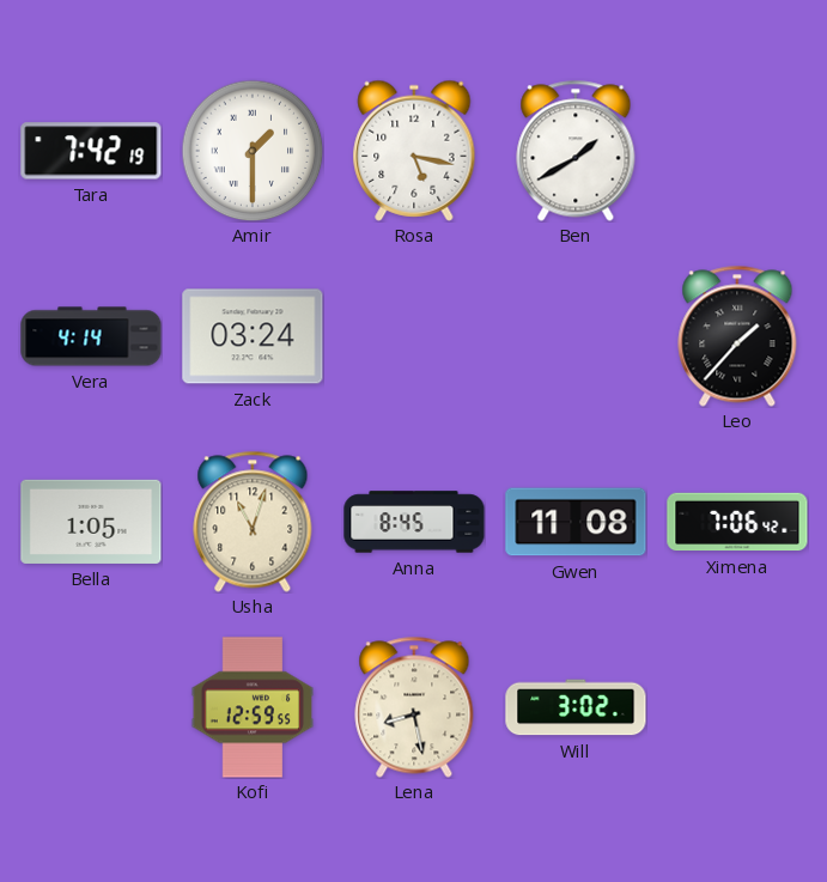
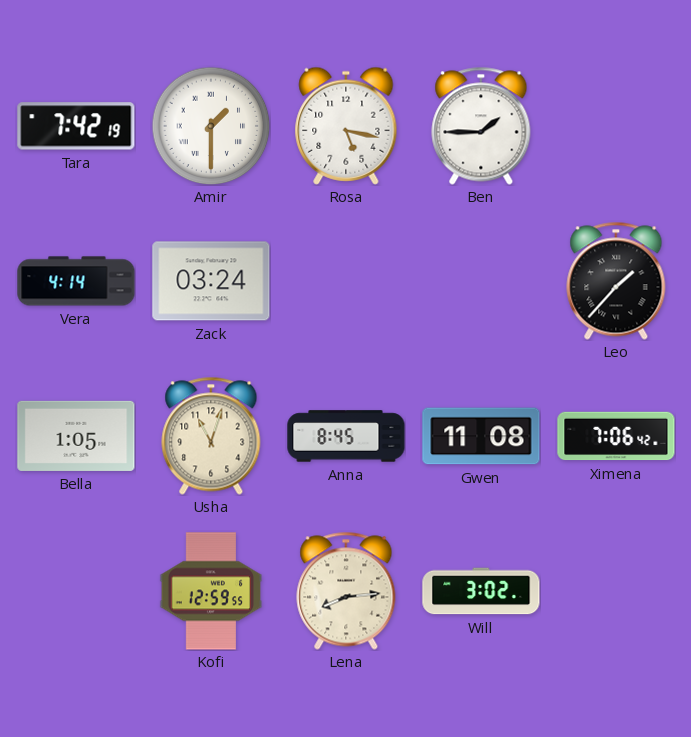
Ben: 1:40 -> 1:45
Lena: 8:28 -> 8:14
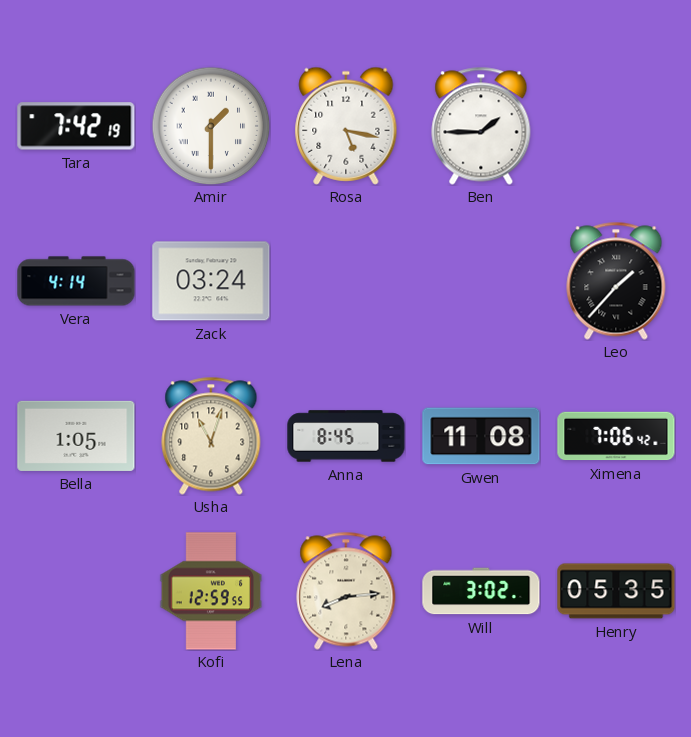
Henry: none -> 05:35
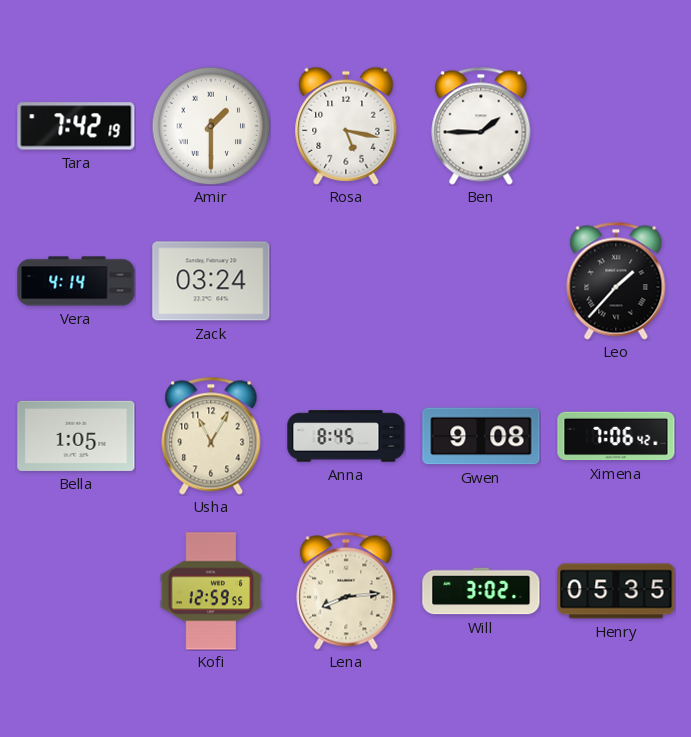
Usha: 11:03 -> 11:05
Gwen: 11:08 -> 9:08
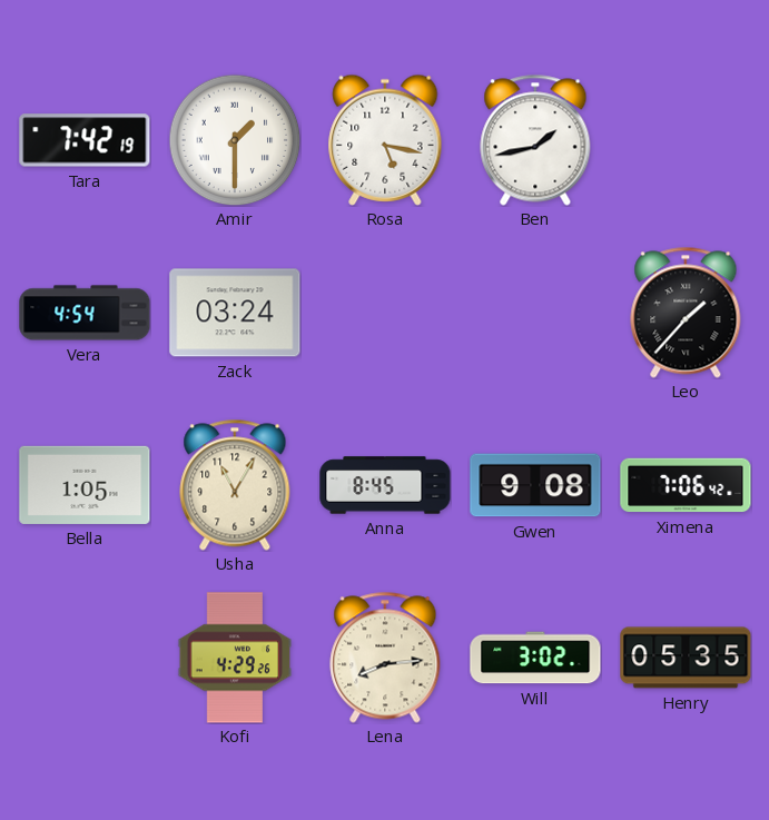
Ben: 1:45 -> 1:43
Vera: 4:14 -> 4:54
Kofi: 12:59 -> 4:29
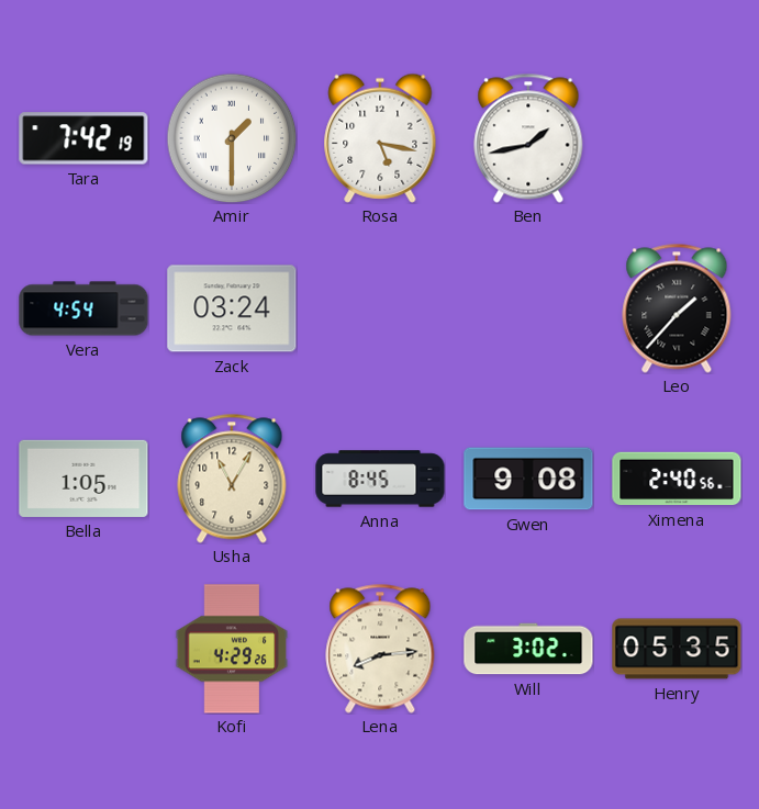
Ximena: 7:06 -> 2:40
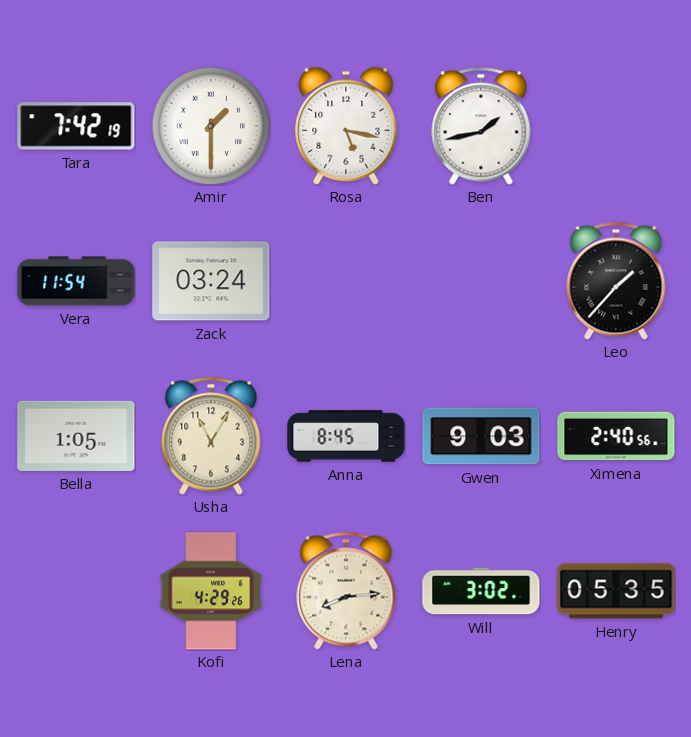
Vera: 4:54 -> 11:54
Gwen: 9:08 -> 9:03
